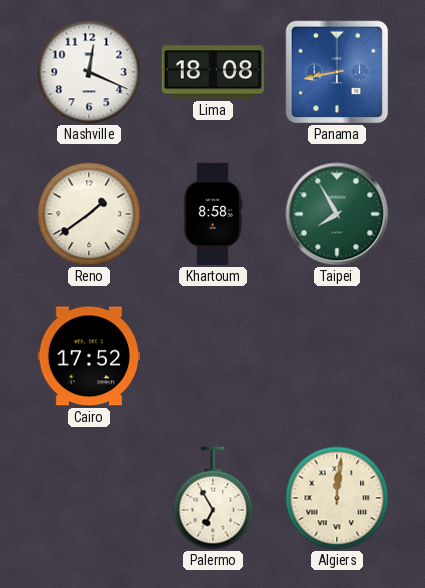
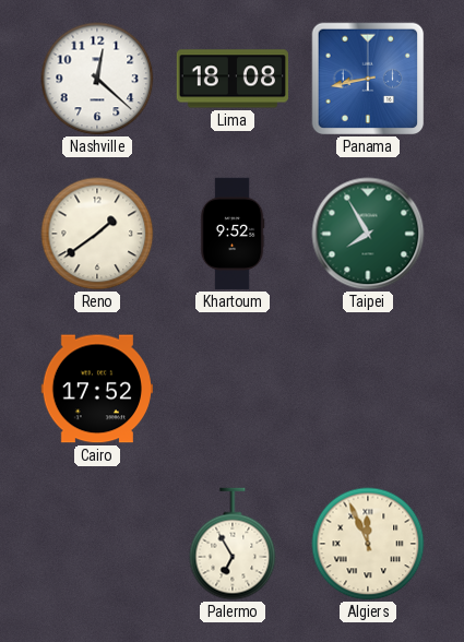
Nashville: 12:19 -> 12:22
Khartoum: 8:58 -> 9:52
Algiers: 12:01 -> 11:56
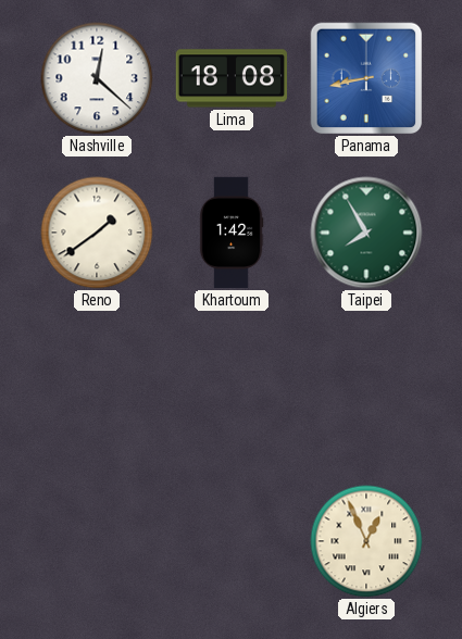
Khartoum: 9:52 -> 1:42
Cairo: 17:52 -> none
Palermo: 6:55 -> none
Algiers: 11:56 -> 12:56
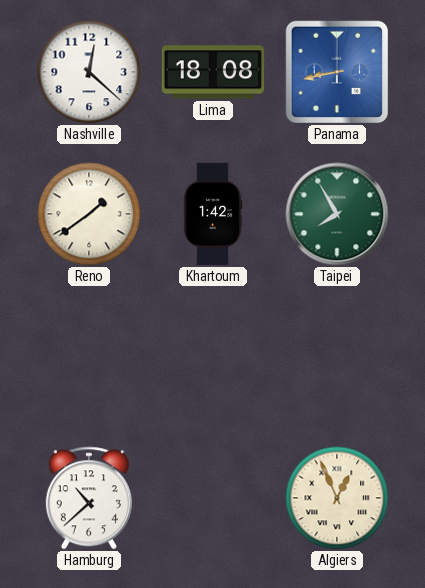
Hamburg: none -> 10:38
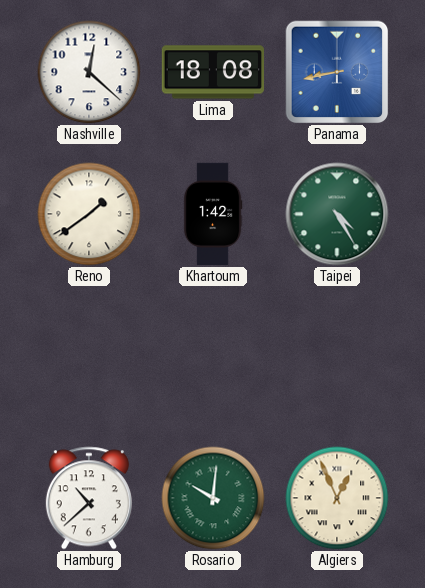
Taipei: 7:55 -> 4:25
Rosario: none -> 10:01
